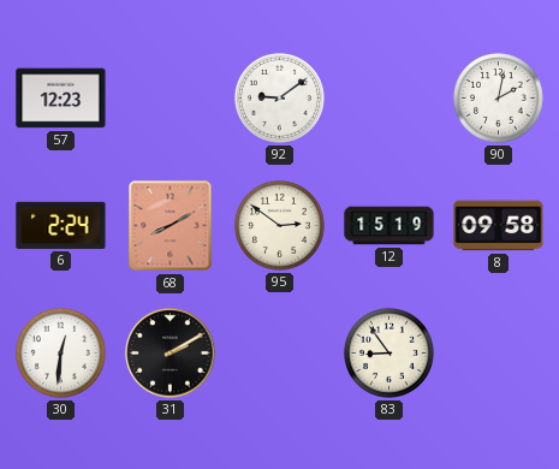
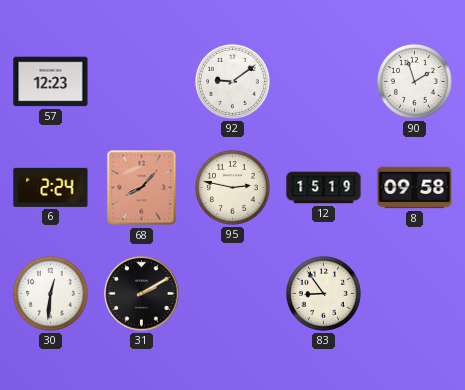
90: 2:02 -> 1:57
68: 8:10 -> 8:07
95: 2:51 -> 2:47
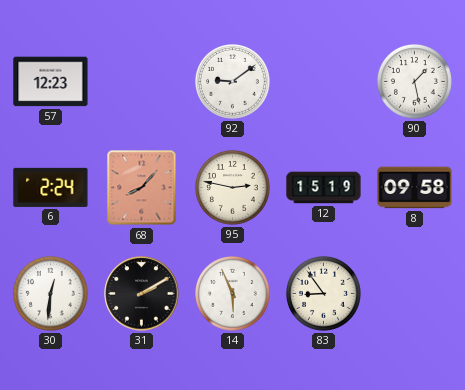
90: 1:57 -> 1:28
14: none -> 5:56
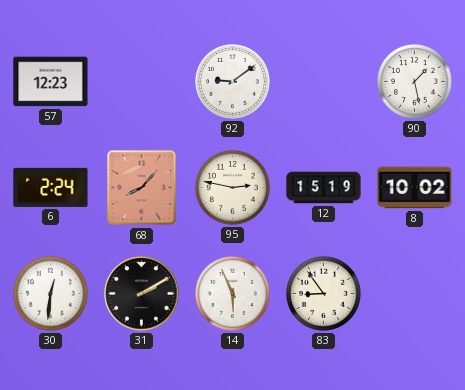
8: 09:58 -> 10:02
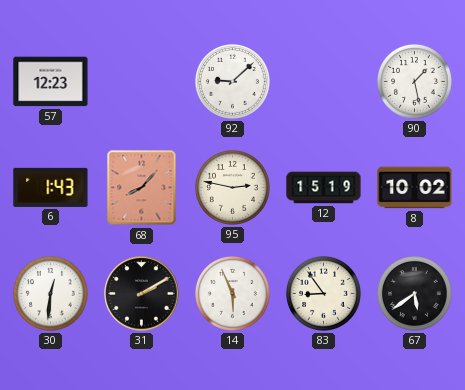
92: 9:09 -> 9:08
6: 2:24 -> 1:43
67: none -> 5:39
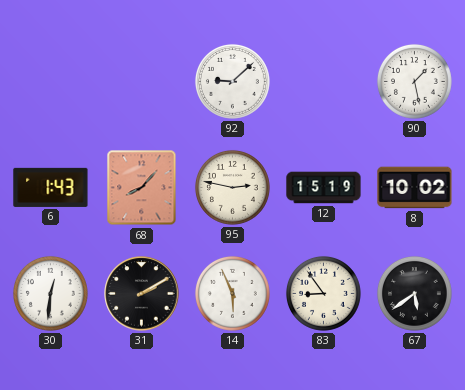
57: 12:23 -> none
